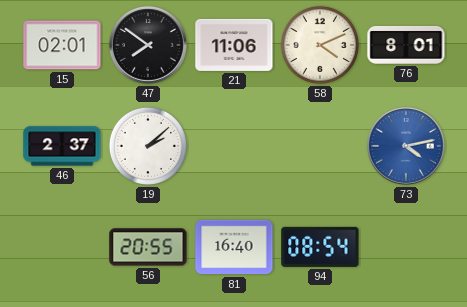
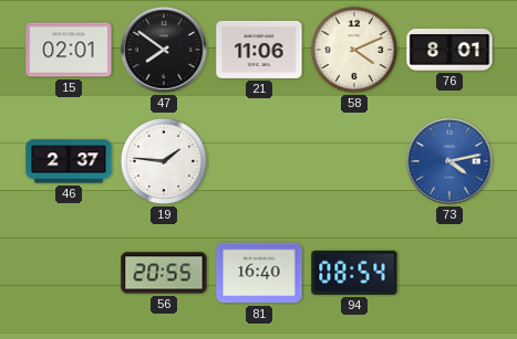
19: 2:08 -> 1:46
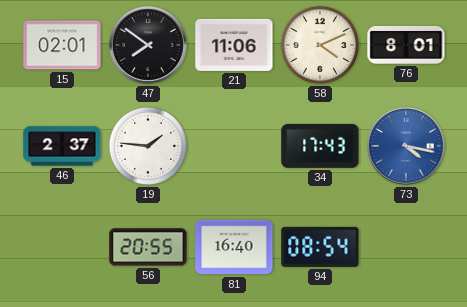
34: none -> 17:43
73: 4:13 -> 4:17
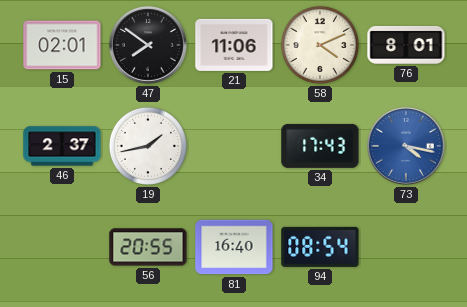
19: 1:46 -> 1:43
